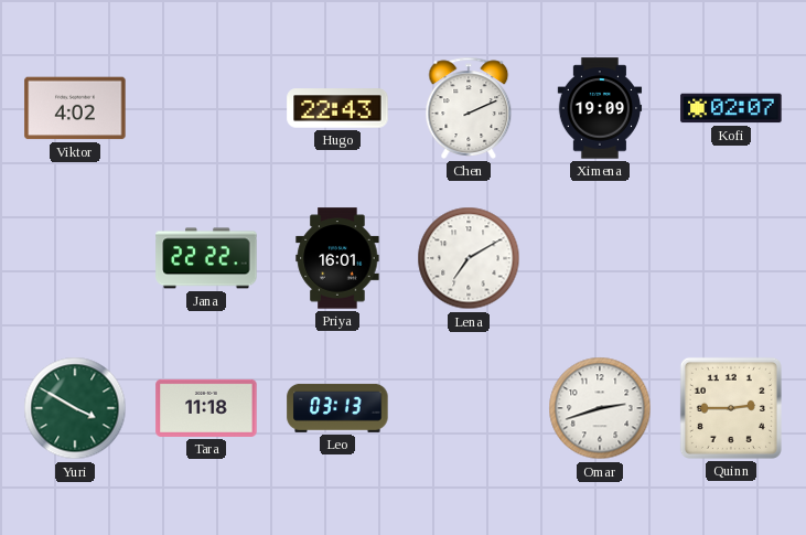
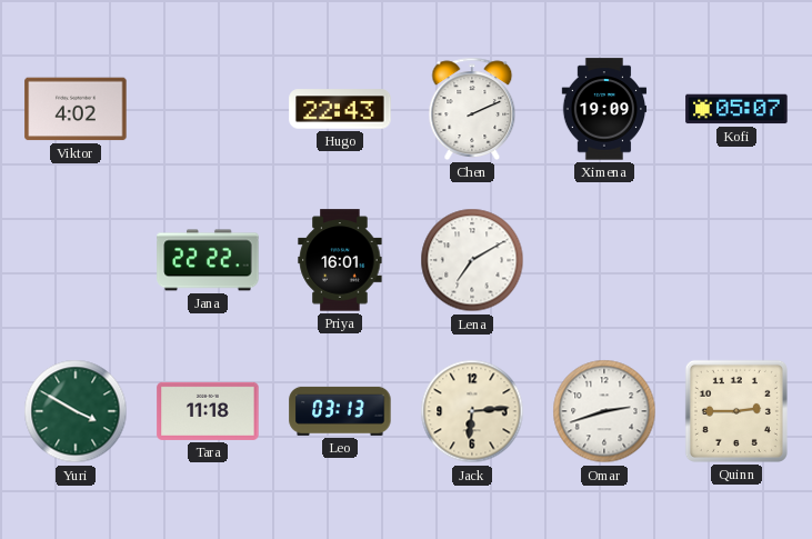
Kofi: 02:07 -> 05:07
Jack: none -> 6:14
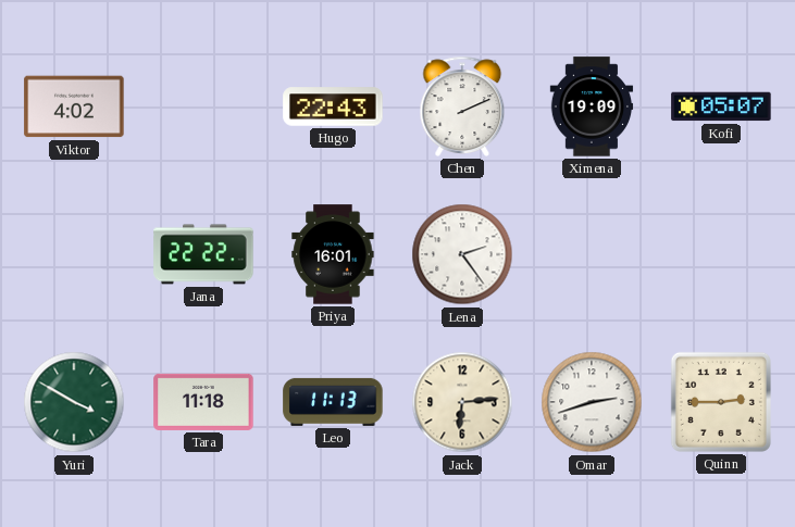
Lena: 7:10 -> 2:24
Leo: 03:13 -> 11:13
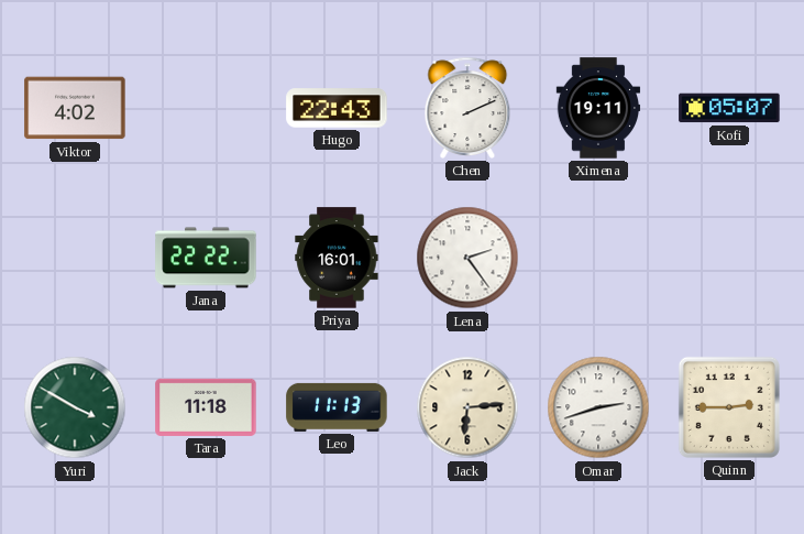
Ximena: 19:09 -> 19:11
